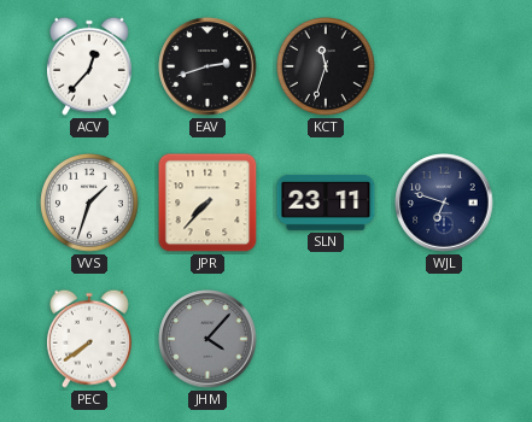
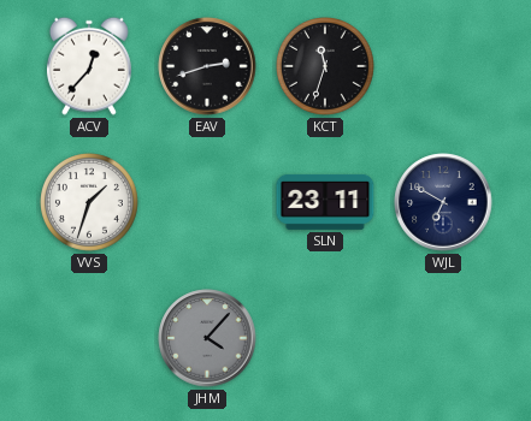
JPR: 7:37 -> none
WJL: 6:48 -> 6:50
PEC: 7:39 -> none
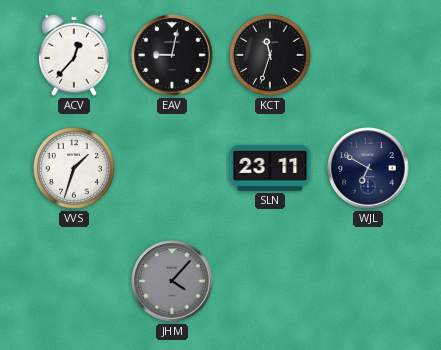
EAV: 2:42 -> 9:02
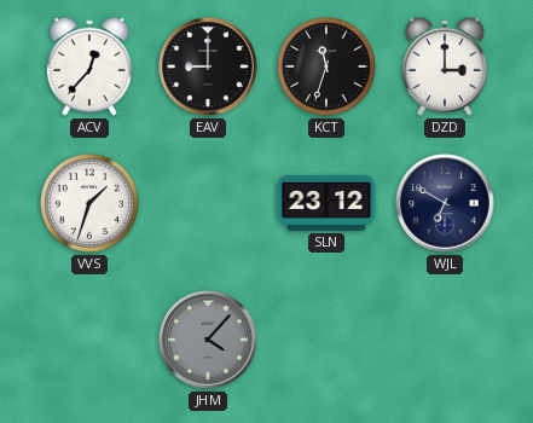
EAV: 9:02 -> 9:00
DZD: none -> 3:00
SLN: 23:11 -> 23:12
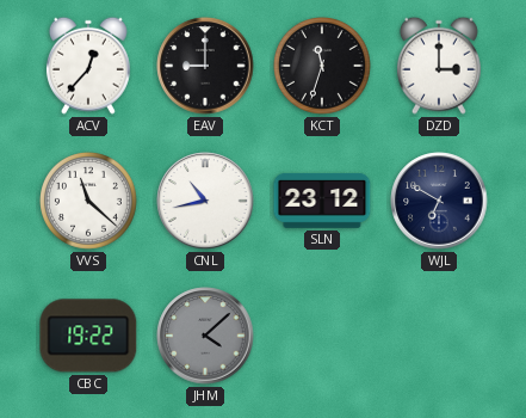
VVS: 1:33 -> 11:22
CNL: none -> 10:43
CBC: none -> 19:22
JHM: 4:07 -> 4:08
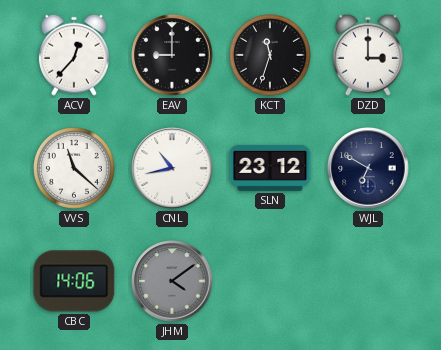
CBC: 19:22 -> 14:06
JHM: 4:08 -> 4:09
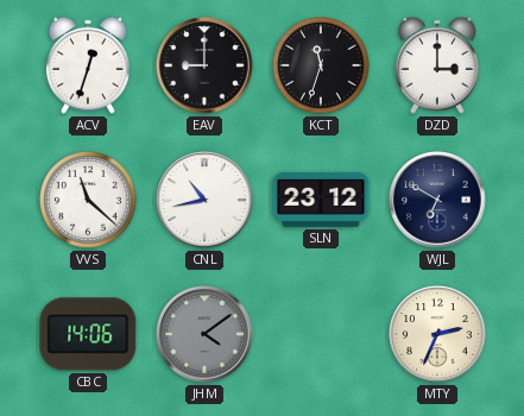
ACV: 12:37 -> 12:33
MTY: none -> 2:34
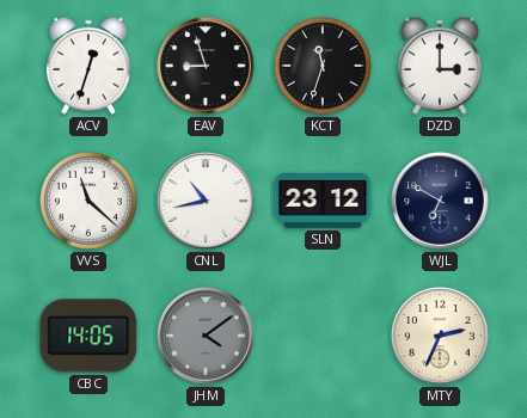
EAV: 9:00 -> 8:57
CBC: 14:06 -> 14:05
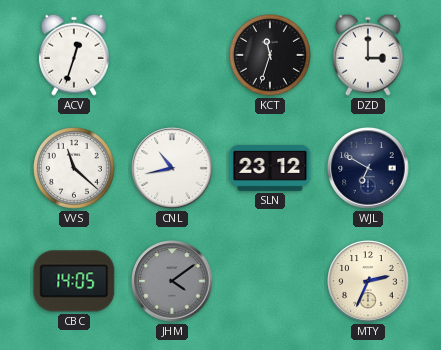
EAV: 8:57 -> none
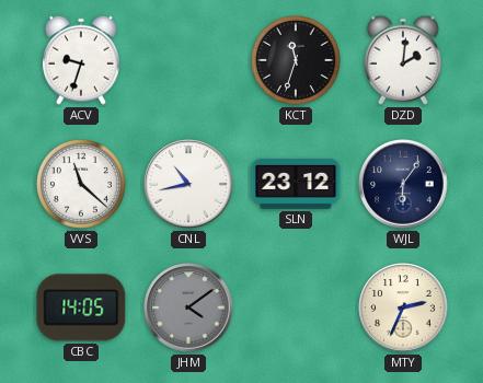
ACV: 12:33 -> 9:33
DZD: 3:00 -> 2:01
WJL: 6:50 -> 6:06
